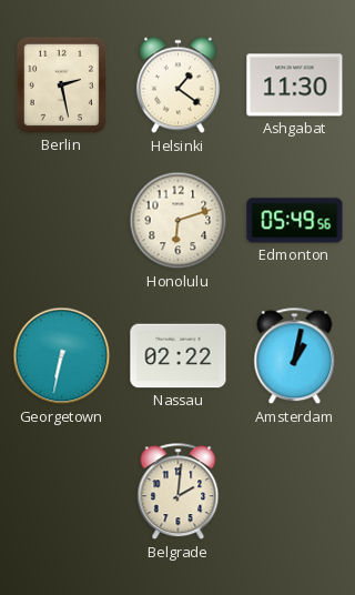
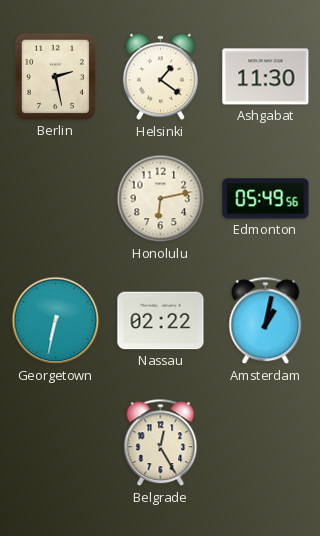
Honolulu: 6:12 -> 6:13
Belgrade: 2:01 -> 12:25
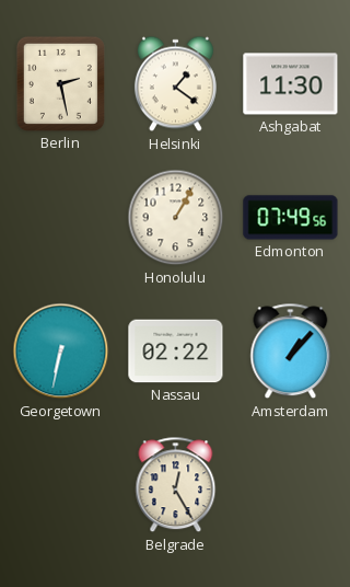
Honolulu: 6:13 -> 1:05
Edmonton: 05:49 -> 07:49
Amsterdam: 1:02 -> 1:07
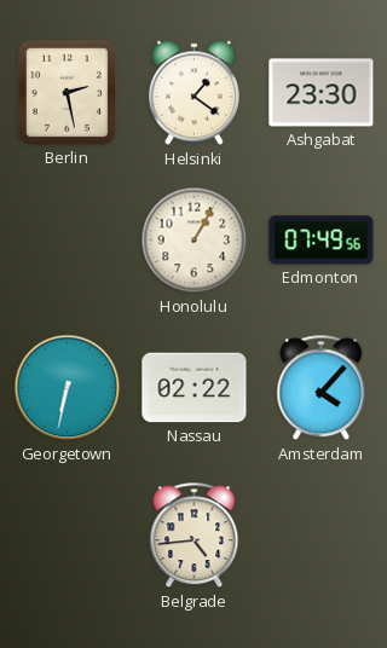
Ashgabat: 11:30 -> 23:30
Amsterdam: 1:07 -> 4:07
Belgrade: 12:25 -> 4:44
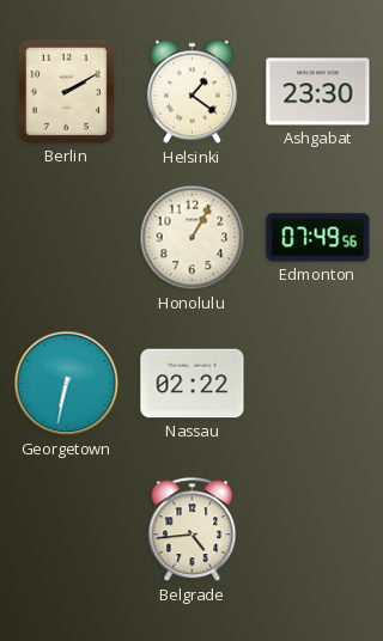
Berlin: 2:28 -> 2:10
Amsterdam: 4:07 -> none
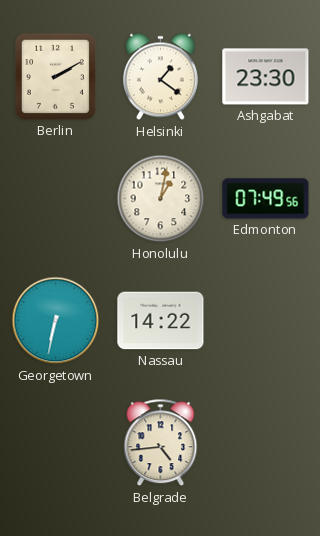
Honolulu: 1:05 -> 1:02
Nassau: 02:22 -> 14:22
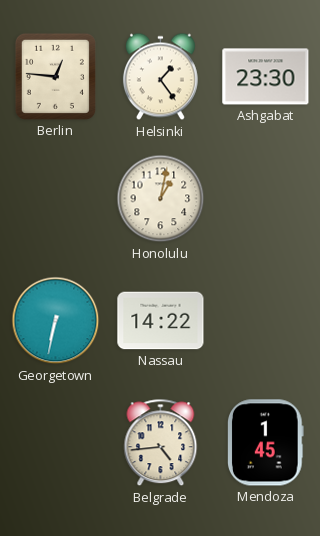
Berlin: 2:10 -> 12:46
Helsinki: 1:21 -> 1:24
Edmonton: 07:49 -> none
Mendoza: none -> 1:45
